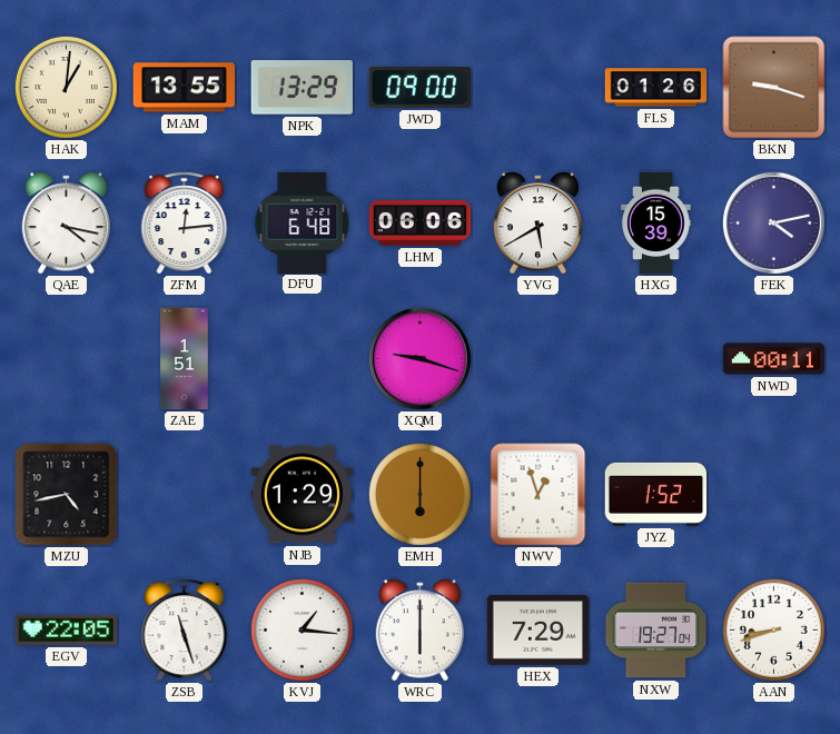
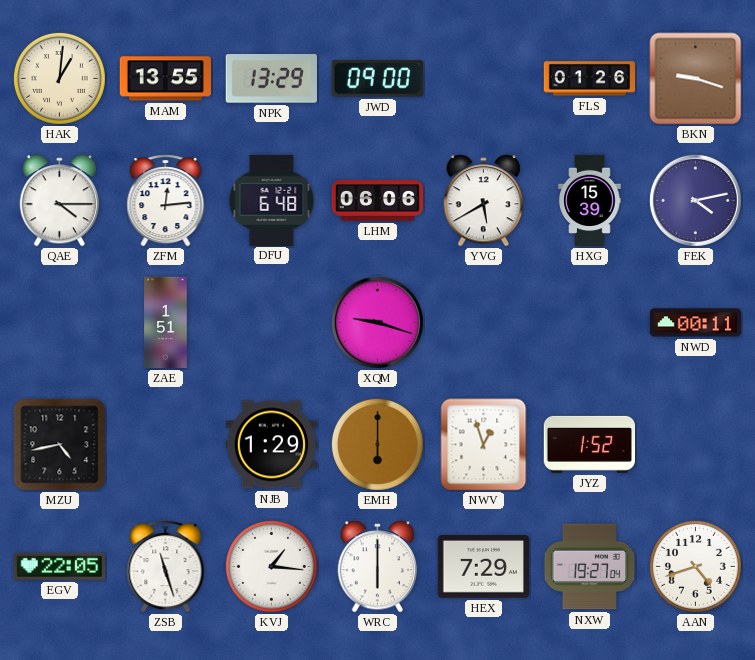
QAE: 4:17 -> 4:15
AAN: 8:42 -> 4:42
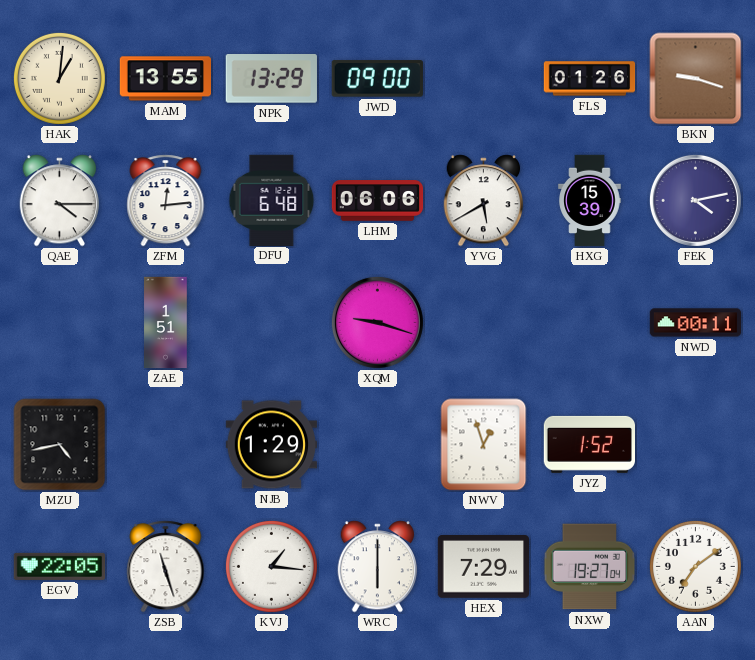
EMH: 6:00 -> none
AAN: 4:42 -> 7:09
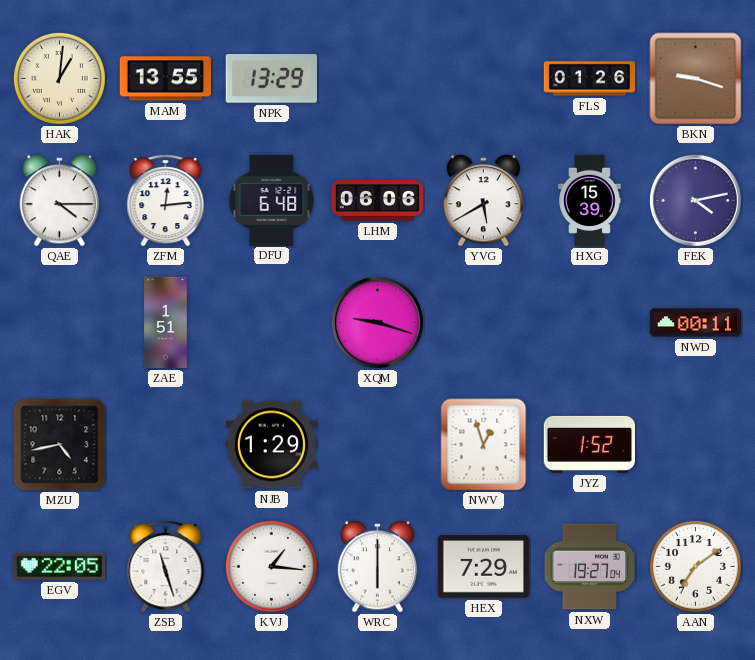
JWD: 09:00 -> none
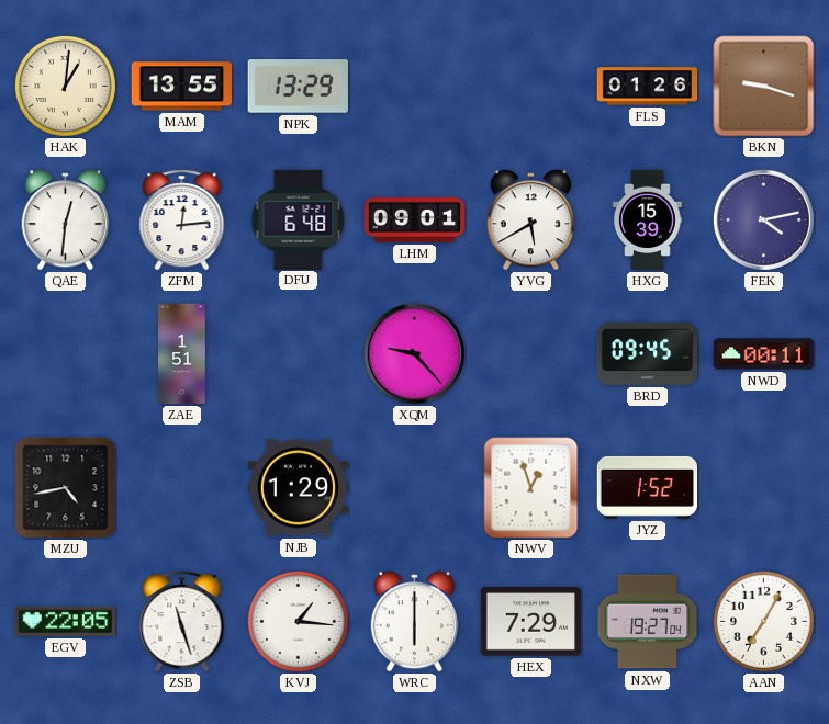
QAE: 4:15 -> 12:31
LHM: 06:06 -> 09:01
XQM: 9:18 -> 9:23
BRD: none -> 09:45
AAN: 7:09 -> 7:05
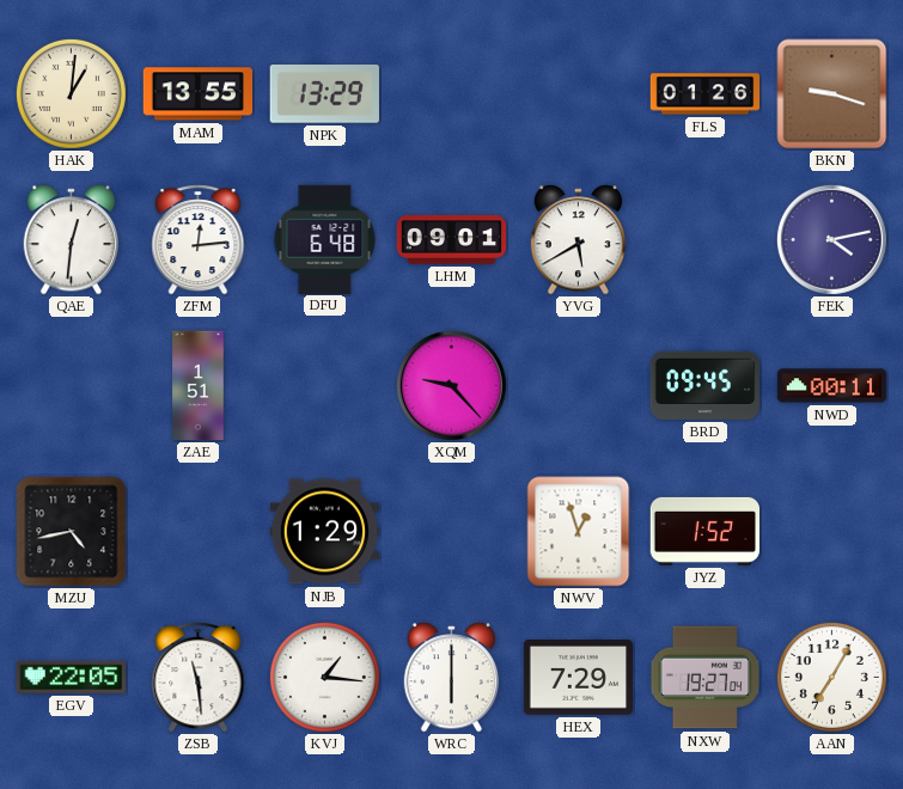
HXG: 15:39 -> none
ZSB: 11:27 -> 11:29
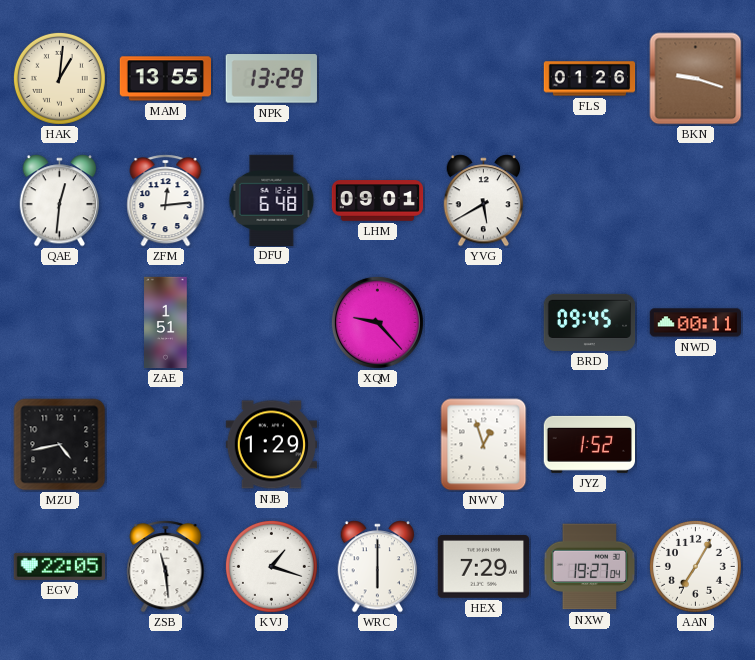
FEK: 4:13 -> none
KVJ: 1:16 -> 1:18
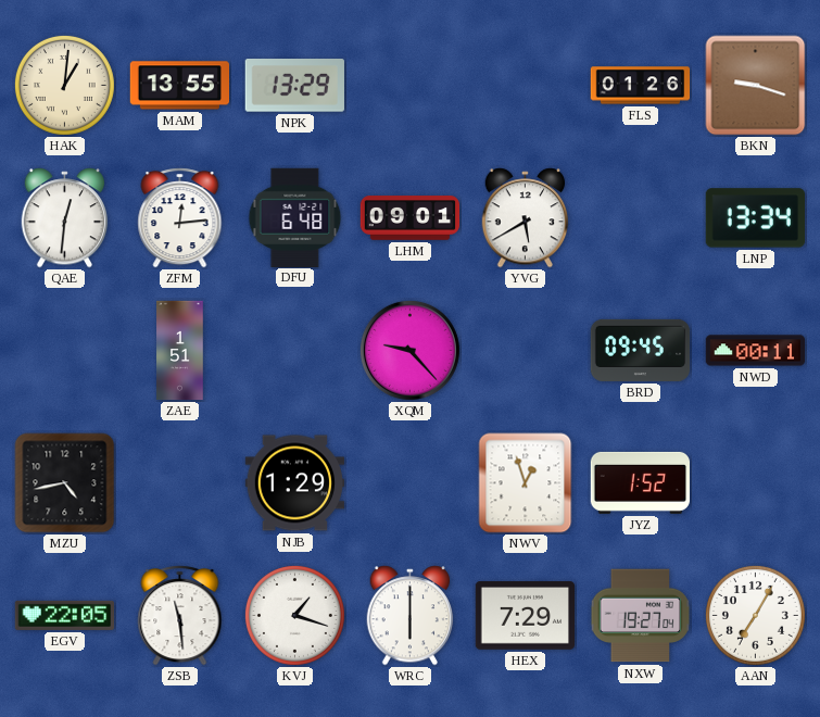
LNP: none -> 13:34
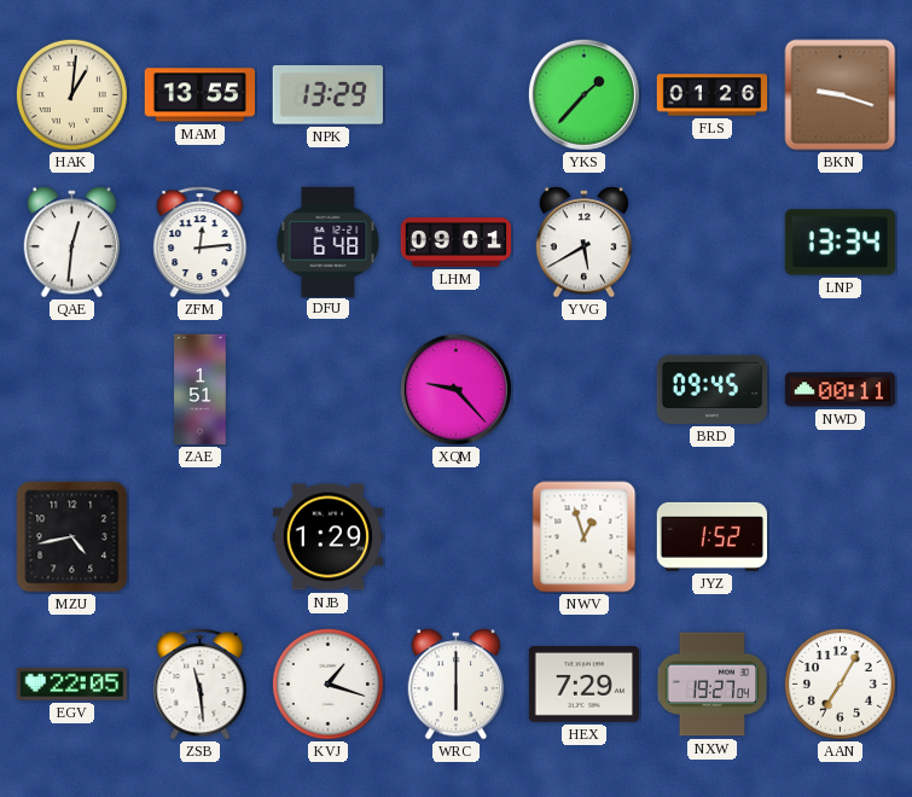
YKS: none -> 1:37
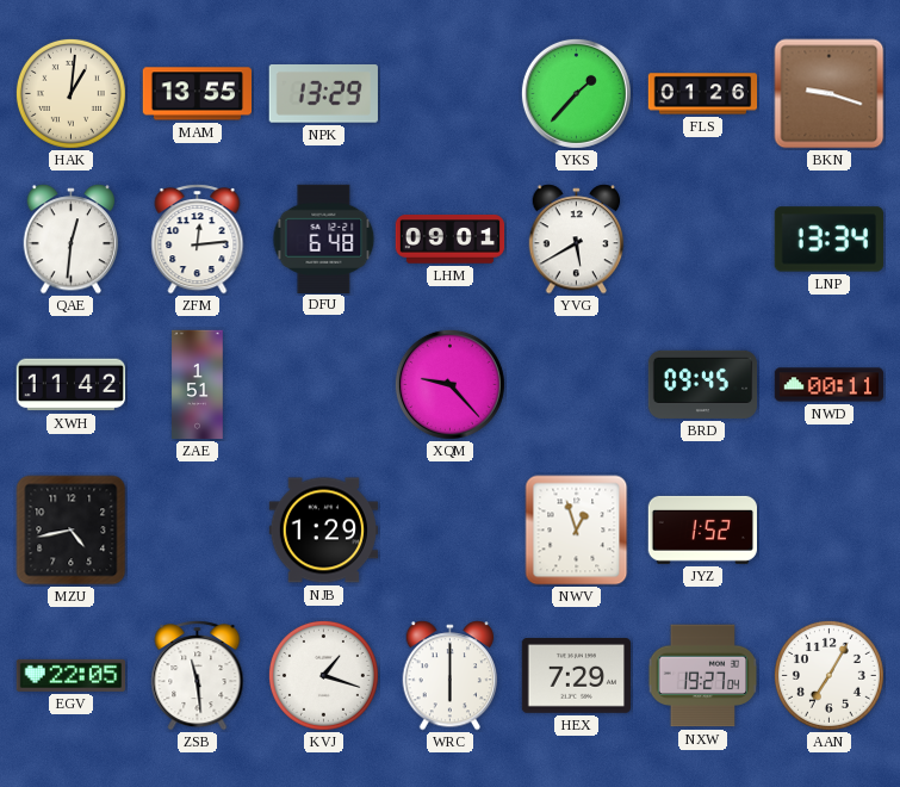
XWH: none -> 11:42
